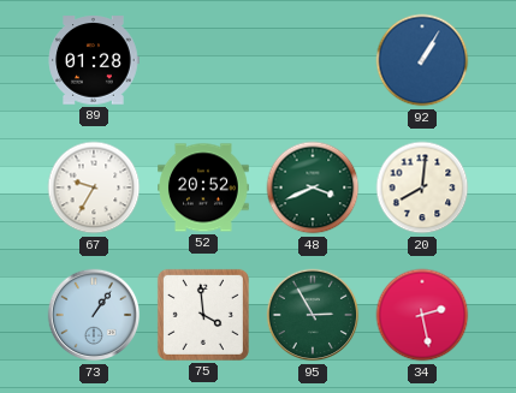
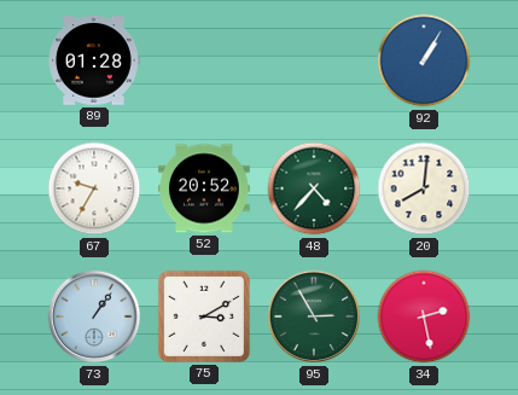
48: 3:41 -> 4:37
75: 3:59 -> 3:10
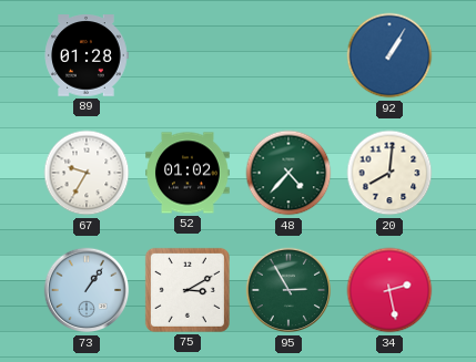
52: 20:52 -> 01:02
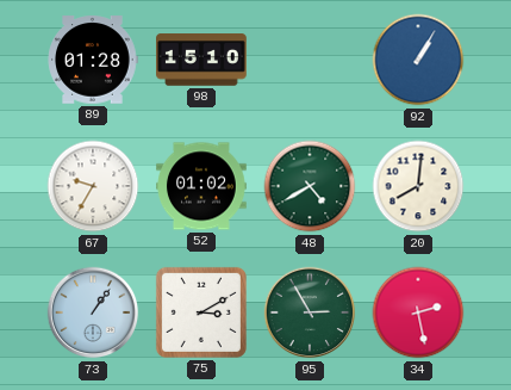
98: none -> 15:10
48: 4:37 -> 4:40
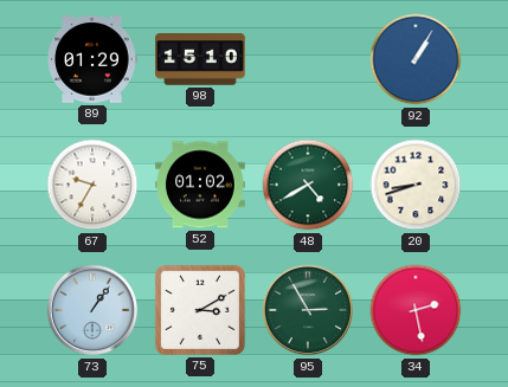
89: 01:28 -> 01:29
20: 8:01 -> 8:42
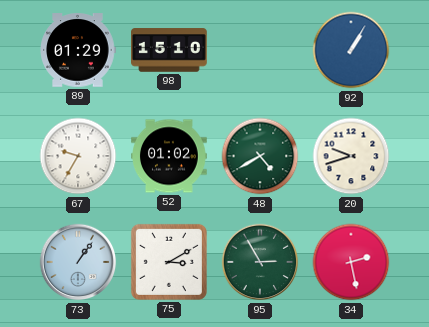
20: 8:42 -> 9:42
